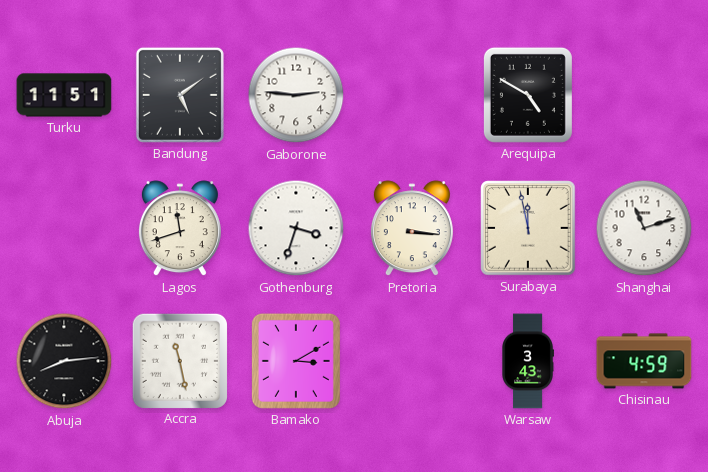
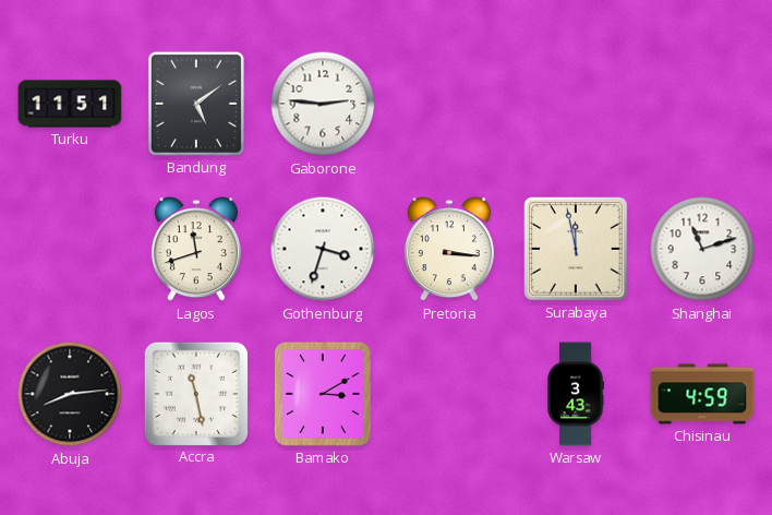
Arequipa: 4:50 -> none
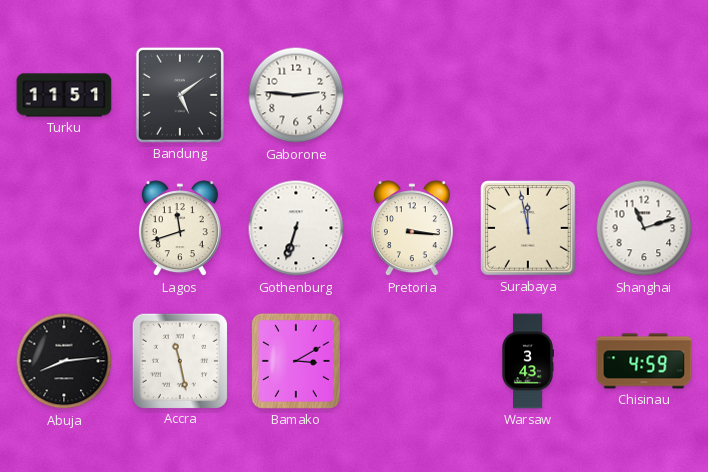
Gothenburg: 3:33 -> 6:33
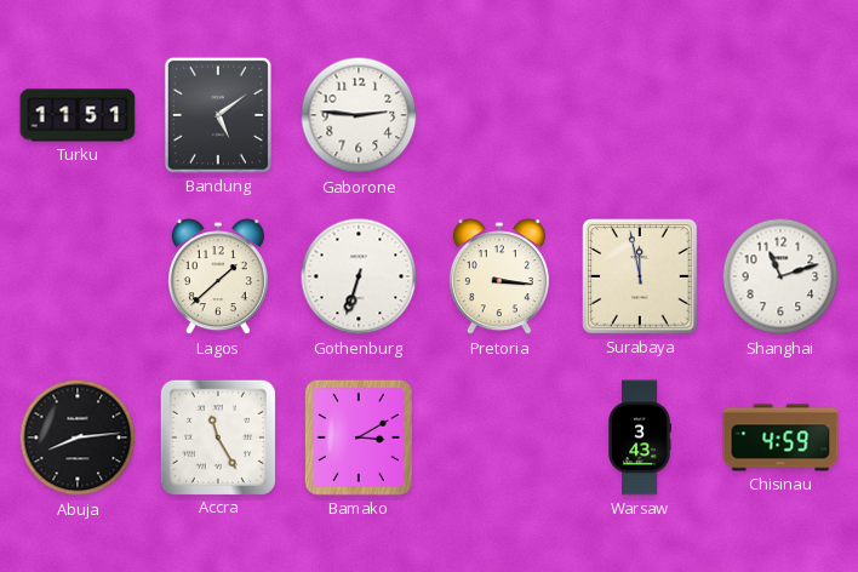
Lagos: 11:42 -> 1:38
Accra: 11:28 -> 11:25
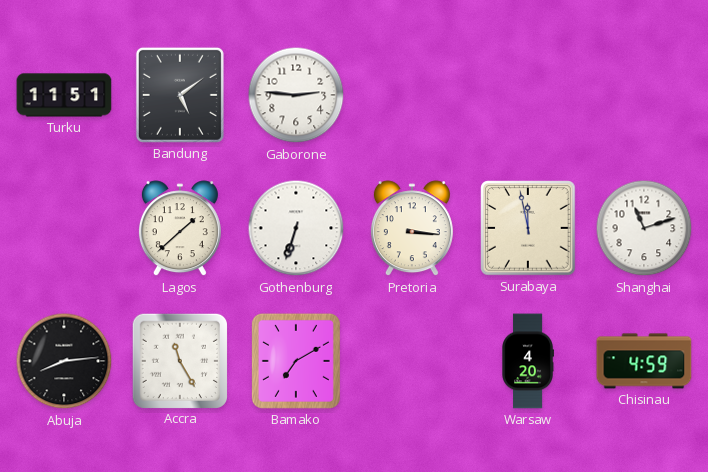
Bamako: 3:10 -> 7:10
Warsaw: 3:43 -> 4:20
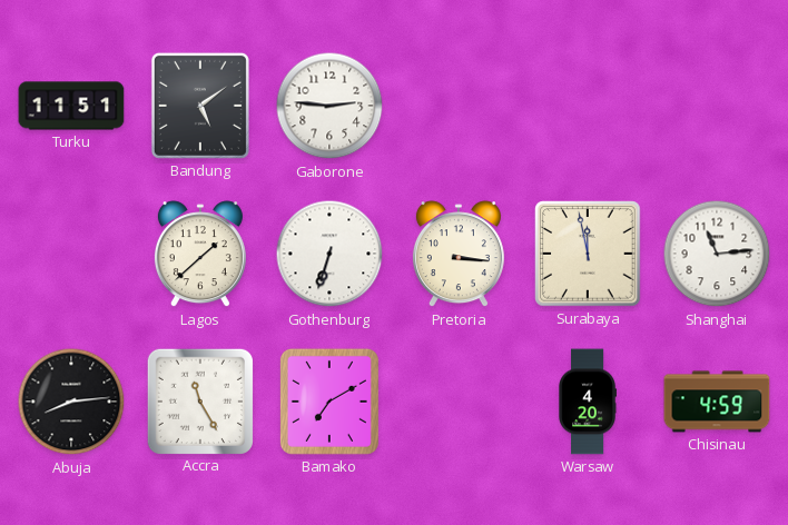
Shanghai: 11:12 -> 11:14
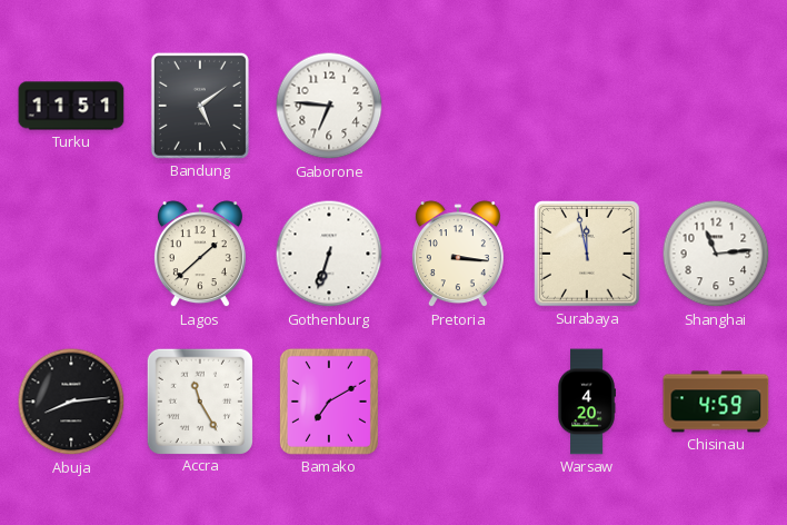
Gaborone: 2:46 -> 6:46
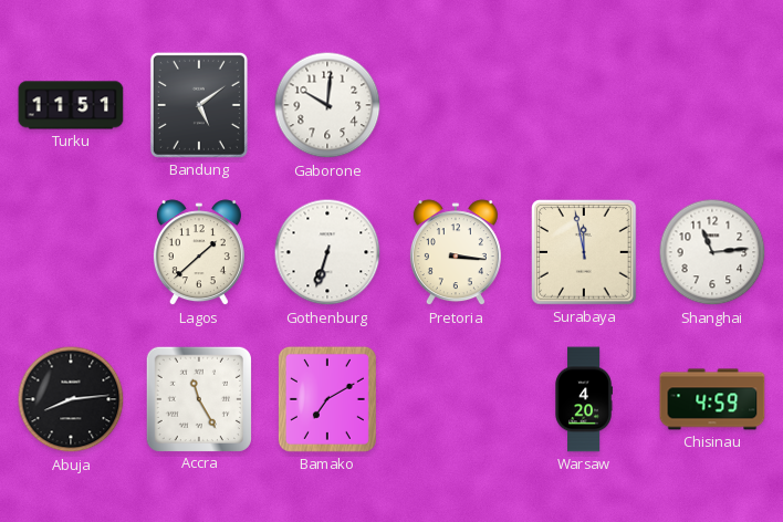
Gaborone: 6:46 -> 10:01
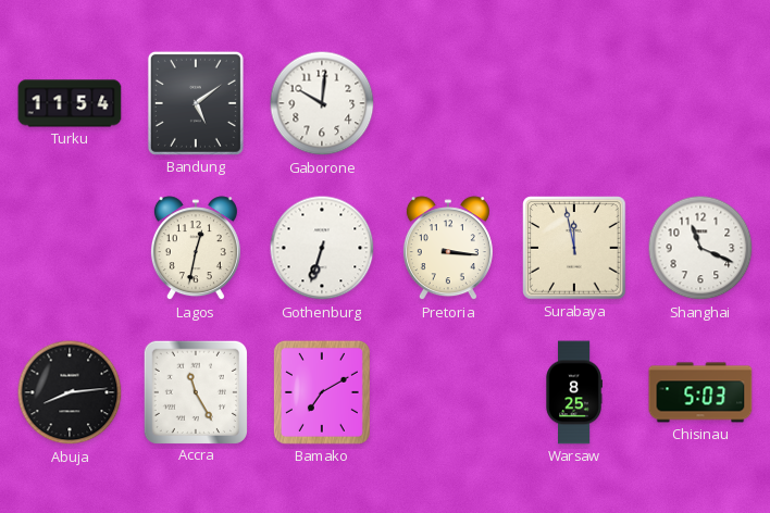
Turku: 11:51 -> 11:54
Lagos: 1:38 -> 12:32
Shanghai: 11:14 -> 11:19
Warsaw: 4:20 -> 8:25
Chisinau: 4:59 -> 5:03
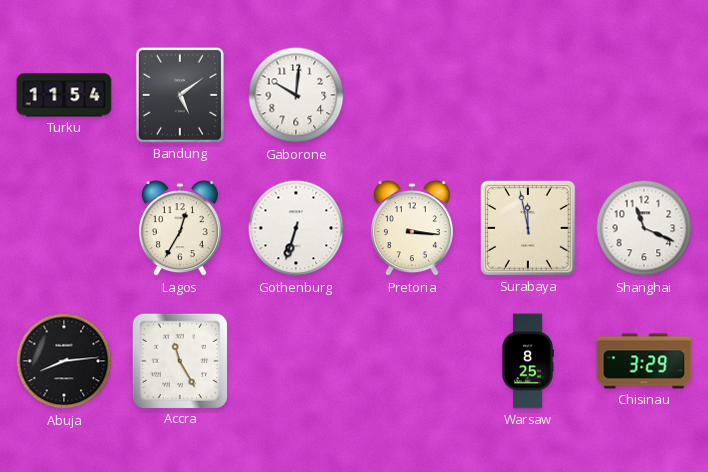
Lagos: 12:32 -> 12:35
Bamako: 7:10 -> none
Chisinau: 5:03 -> 3:29
